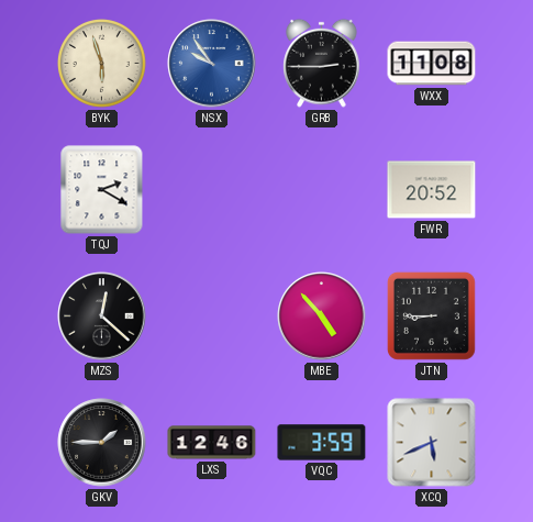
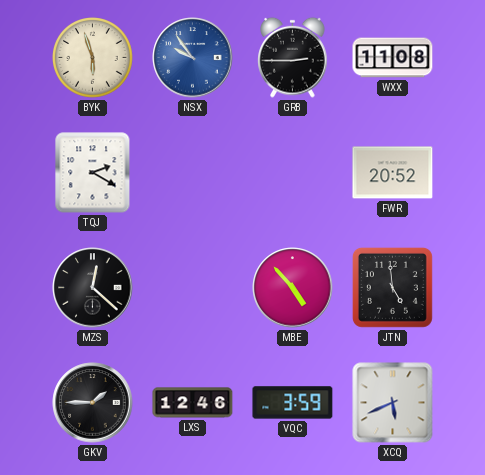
JTN: 8:45 -> 4:59
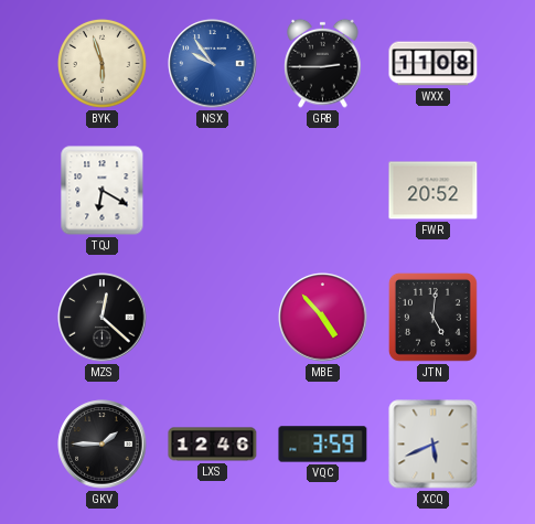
TQJ: 2:20 -> 6:20
JTN: 4:59 -> 5:01
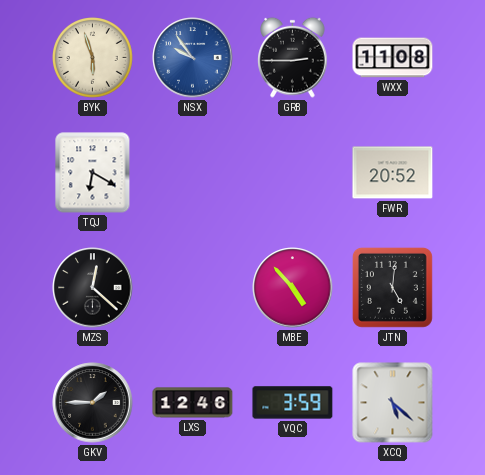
XCQ: 5:41 -> 5:22
